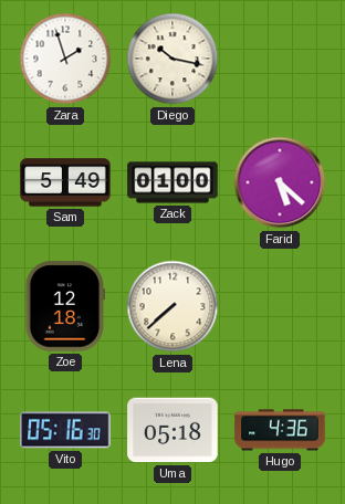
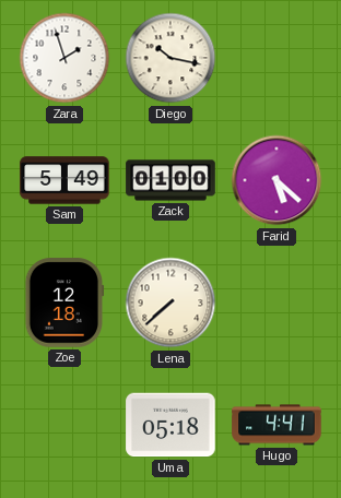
Vito: 05:16 -> none
Hugo: 4:36 -> 4:41
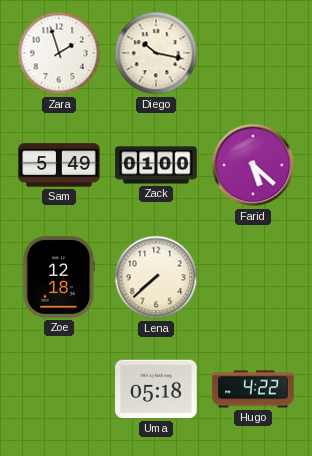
Hugo: 4:41 -> 4:22
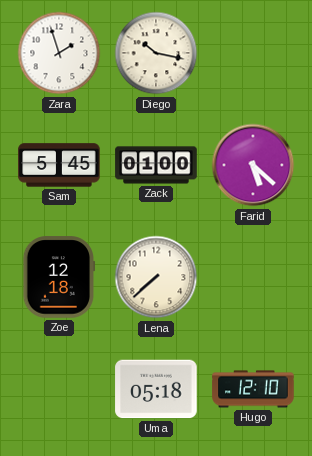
Sam: 5:49 -> 5:45
Hugo: 4:22 -> 12:10
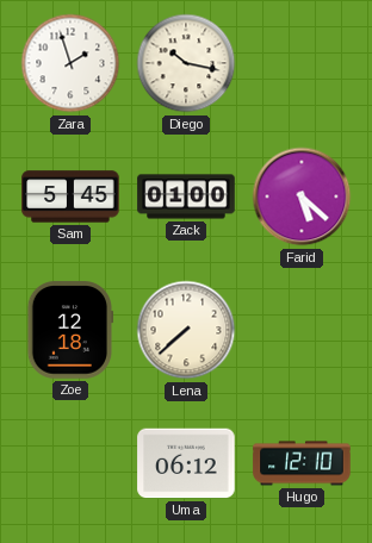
Uma: 05:18 -> 06:12
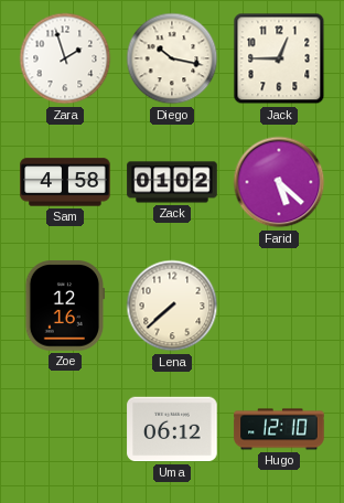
Jack: none -> 12:45
Sam: 5:45 -> 4:58
Zack: 01:00 -> 01:02
Zoe: 12:18 -> 12:16
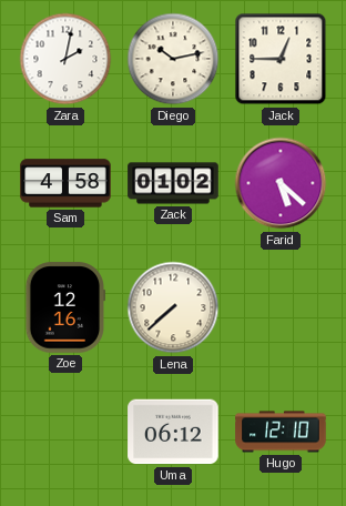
Zara: 1:57 -> 2:02
Diego: 10:17 -> 10:13
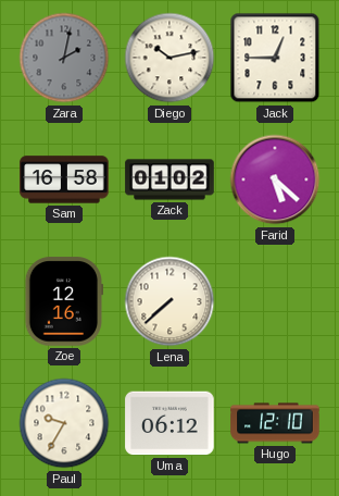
Zara dial: white -> grey
Sam: 4:58 -> 16:58
Paul: none -> 9:35
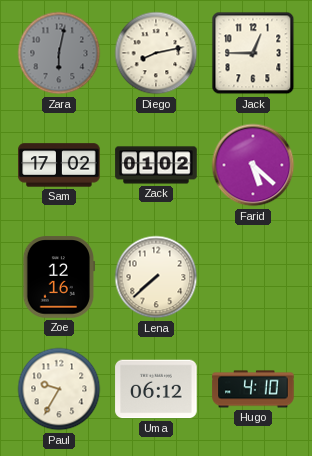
Zara: 2:02 -> 6:02
Diego: 10:13 -> 8:13
Sam: 16:58 -> 17:02
Hugo: 12:10 -> 4:10
